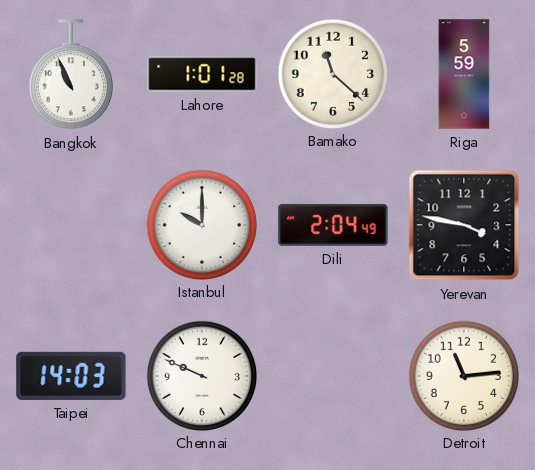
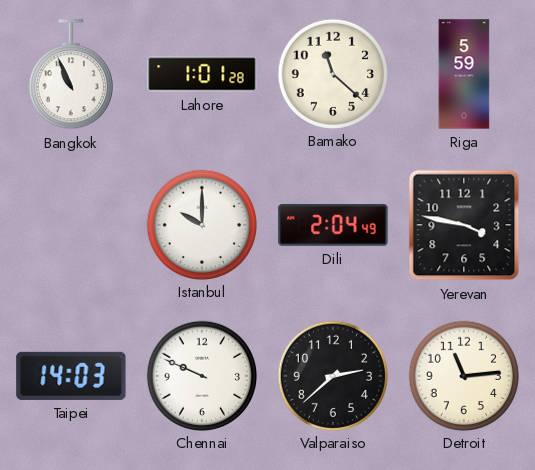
Valparaiso: none -> 2:38
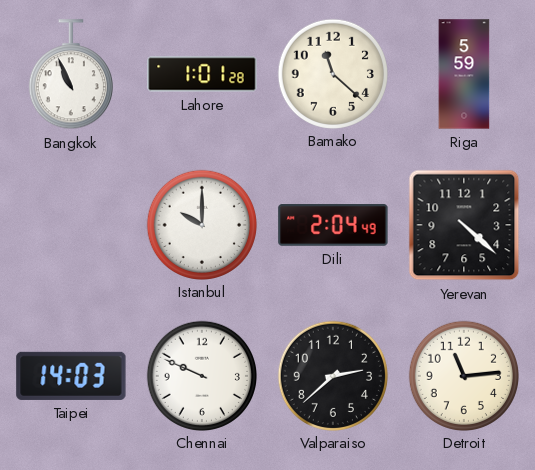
Yerevan: 3:47 -> 4:22
